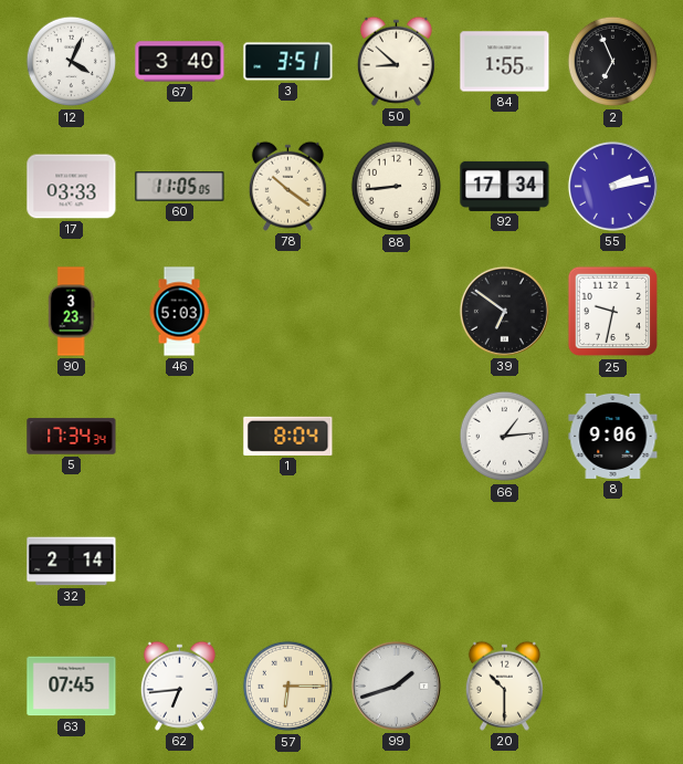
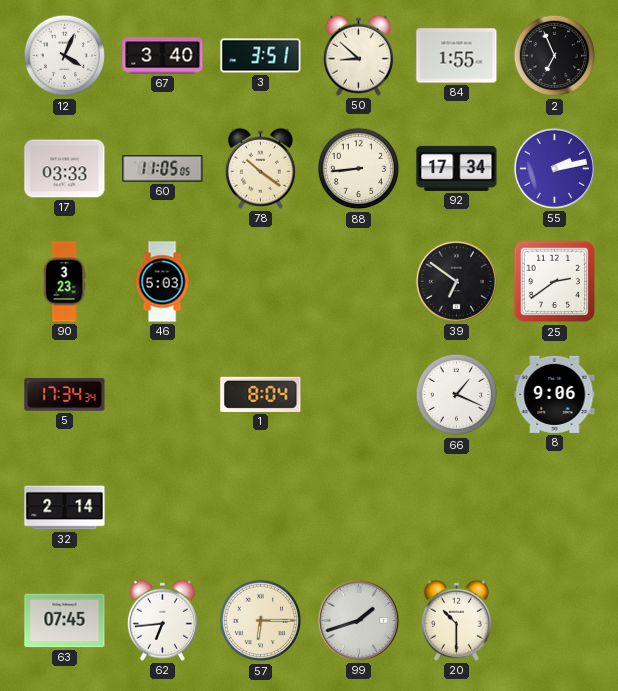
25: 9:32 -> 2:39
66: 1:14 -> 1:19
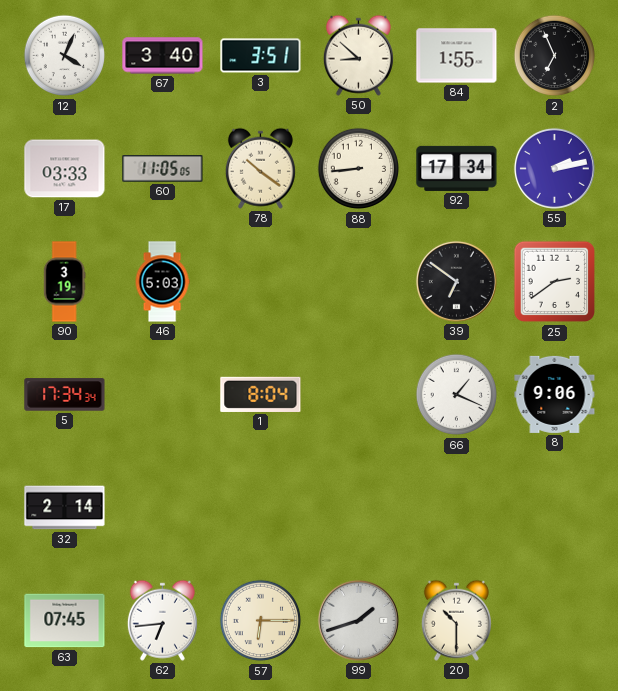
90: 3:23 -> 3:19
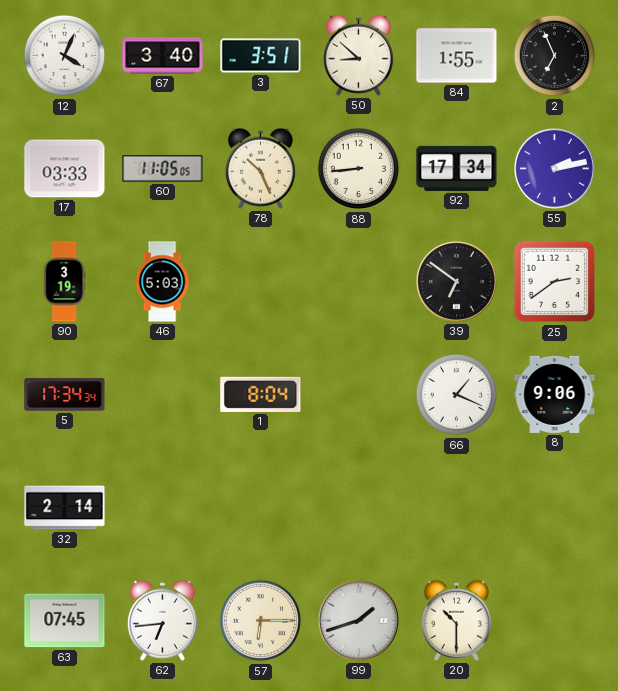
78: 10:21 -> 10:26
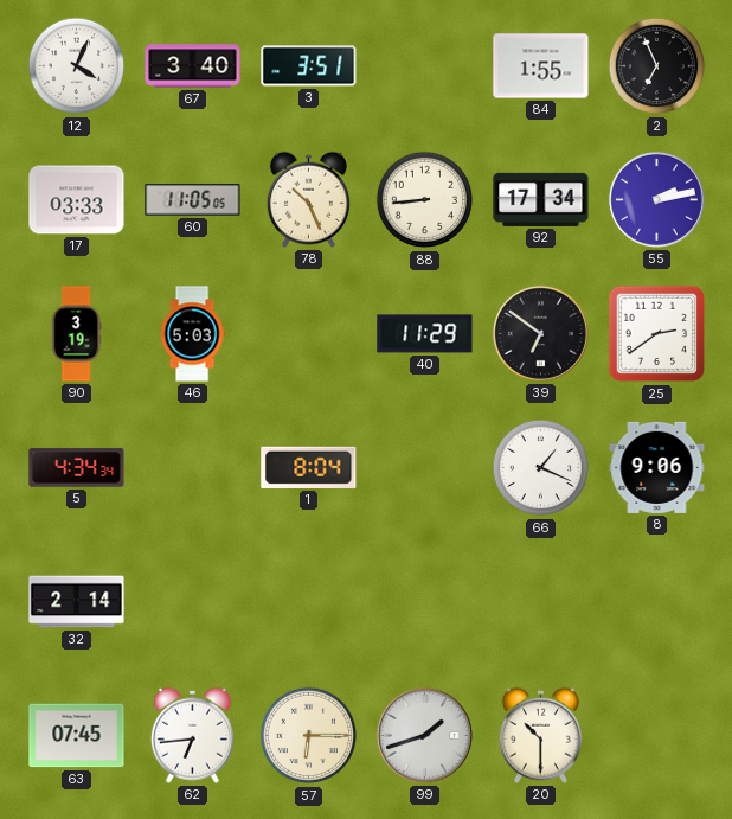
50: 8:52 -> none
40: none -> 11:29
5: 17:34 -> 4:34
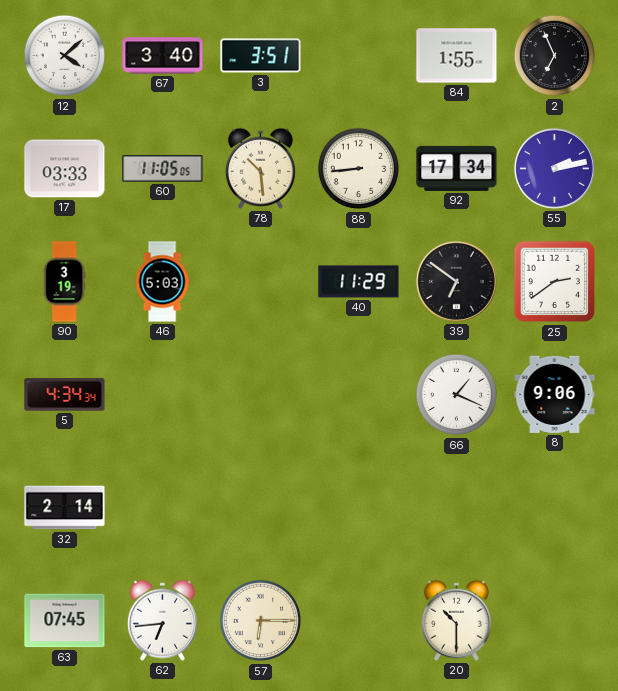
12: 4:04 -> 4:08
78: 10:26 -> 10:29
1: 8:04 -> none
99: 1:42 -> none
